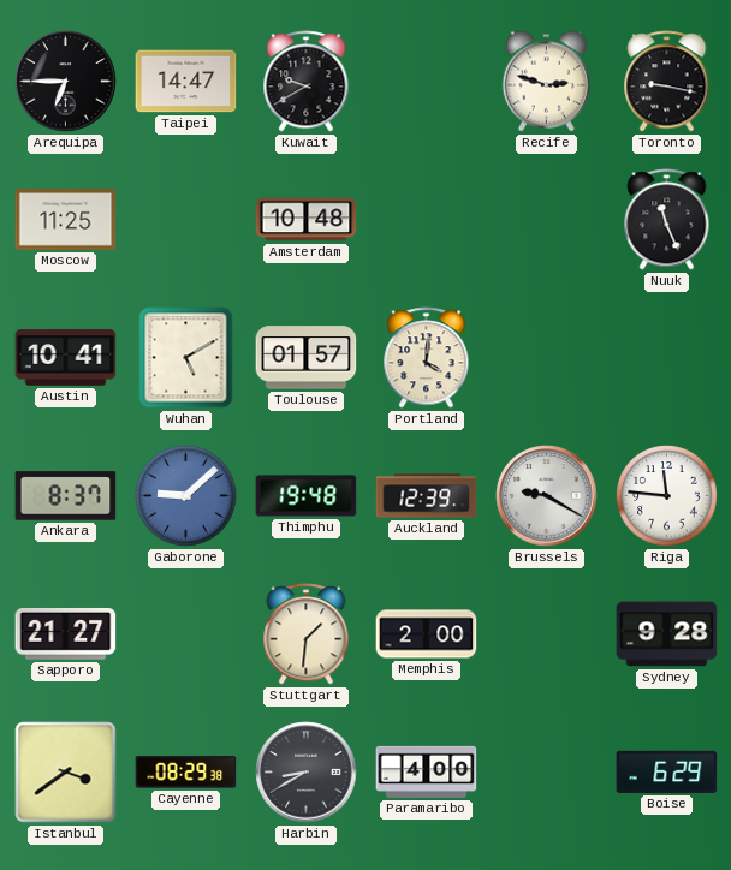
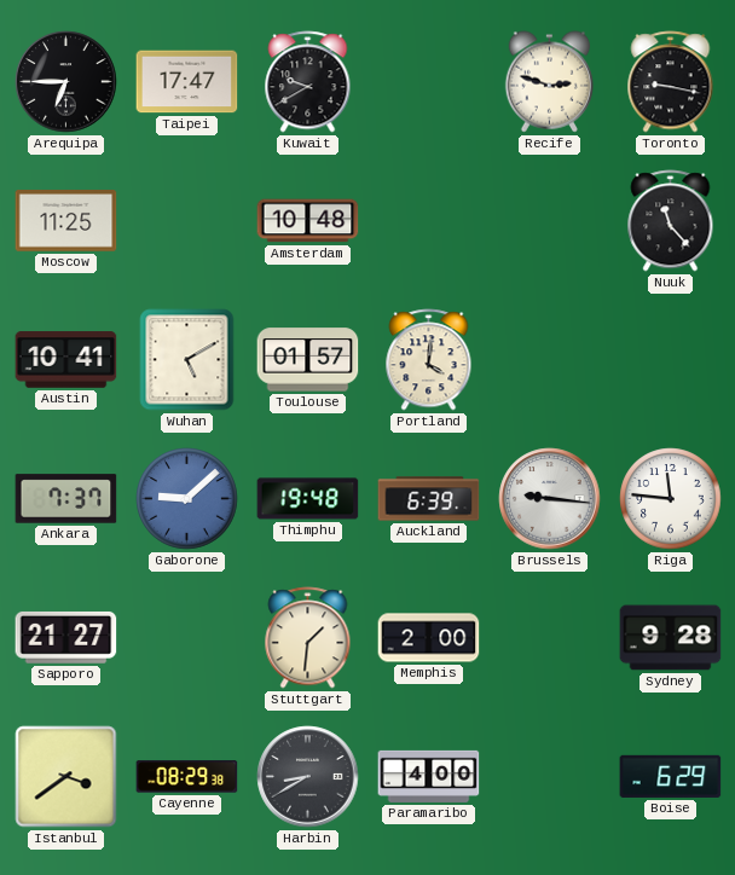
Taipei: 14:47 -> 17:47
Nuuk: 11:26 -> 11:23
Ankara: 8:37 -> 7:37
Auckland: 12:39 -> 6:39
Brussels: 9:20 -> 9:16
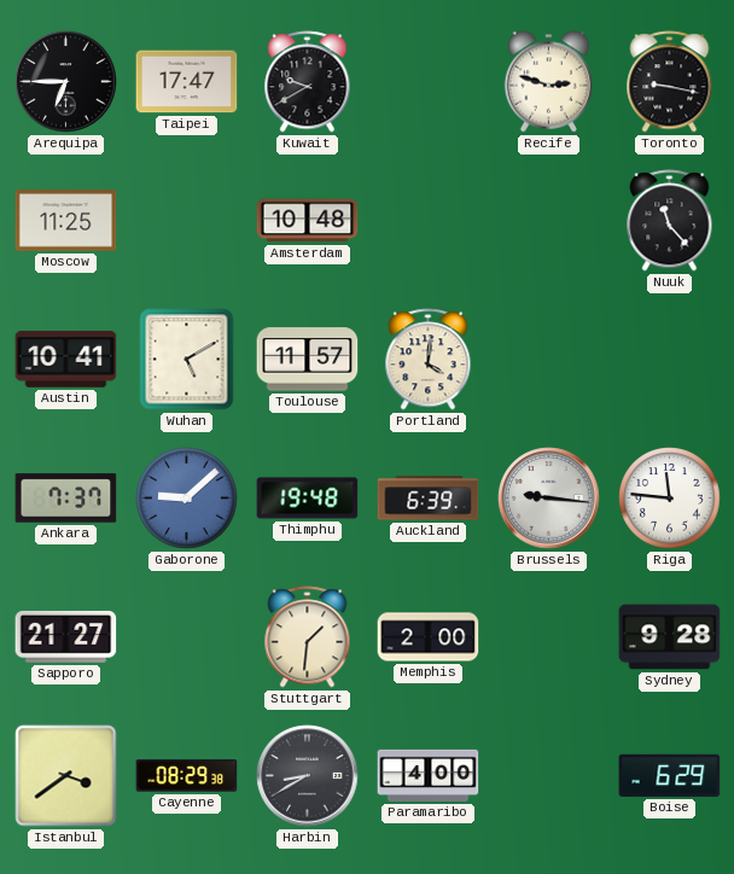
Toulouse: 01:57 -> 11:57
